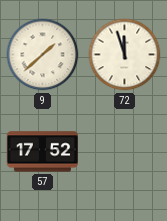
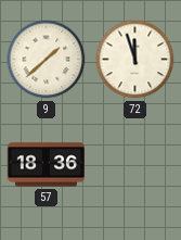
57: 17:52 -> 18:36
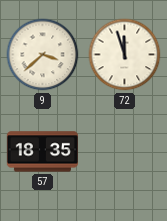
9: 1:38 -> 3:38
57: 18:36 -> 18:35
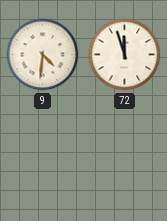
9: 3:38 -> 4:31
57: 18:35 -> none
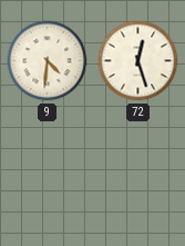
72: 11:57 -> 12:27
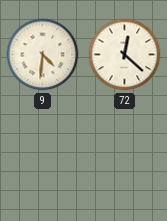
72: 12:27 -> 12:22
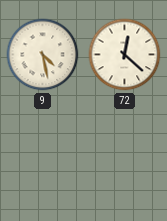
9: 4:31 -> 4:28
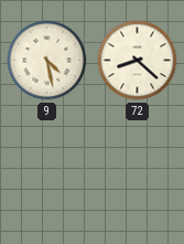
72: 12:22 -> 8:22
